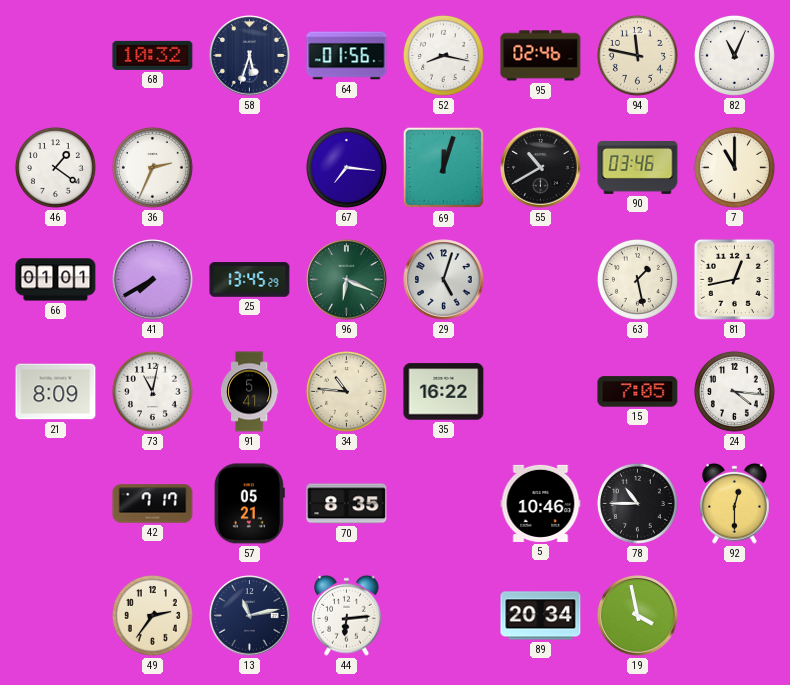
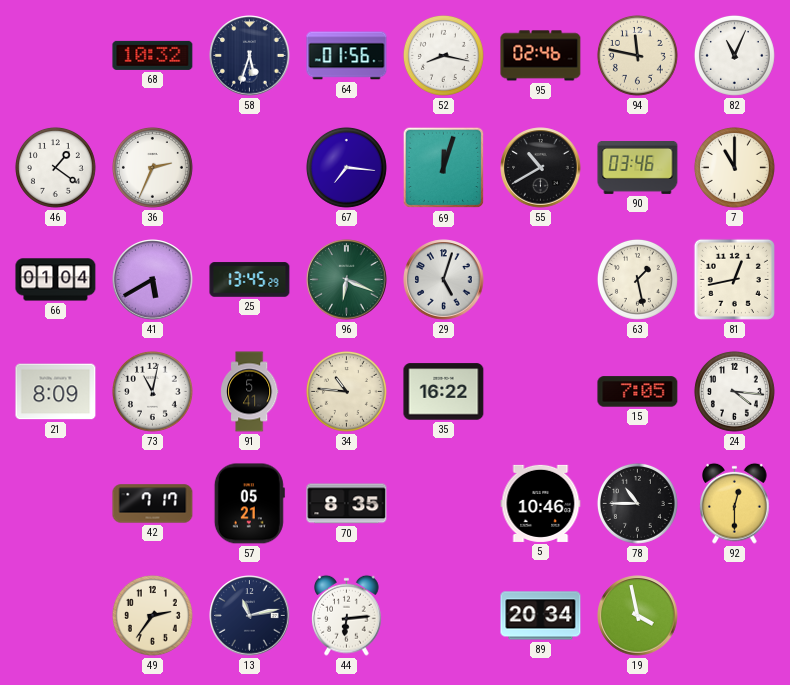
66: 01:01 -> 01:04
41: 7:40 -> 5:40
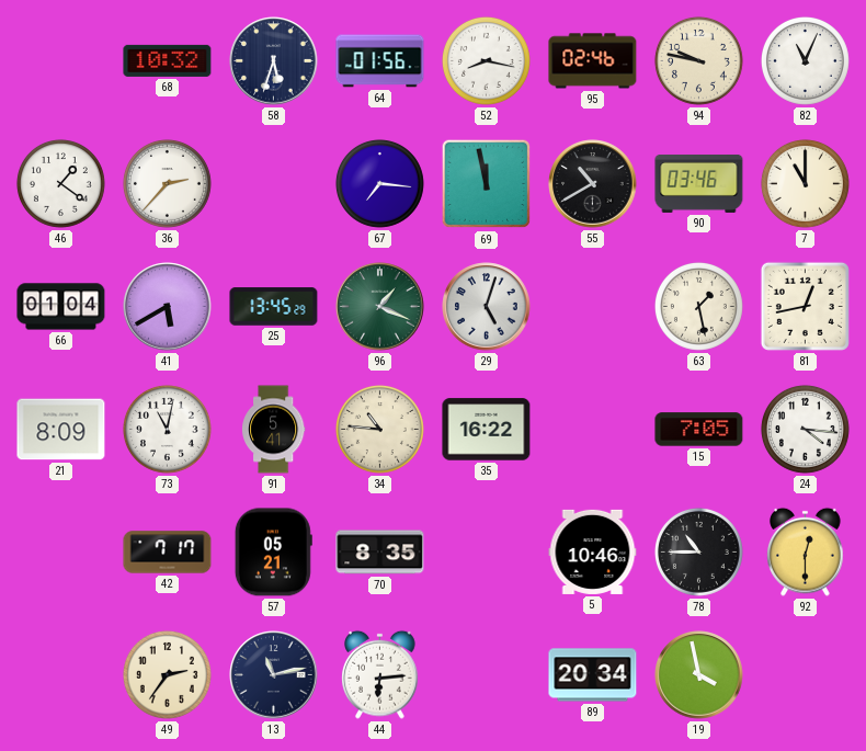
94: 11:47 -> 9:47
36: 2:34 -> 2:37
69: 12:03 -> 11:58
96: 6:19 -> 1:19
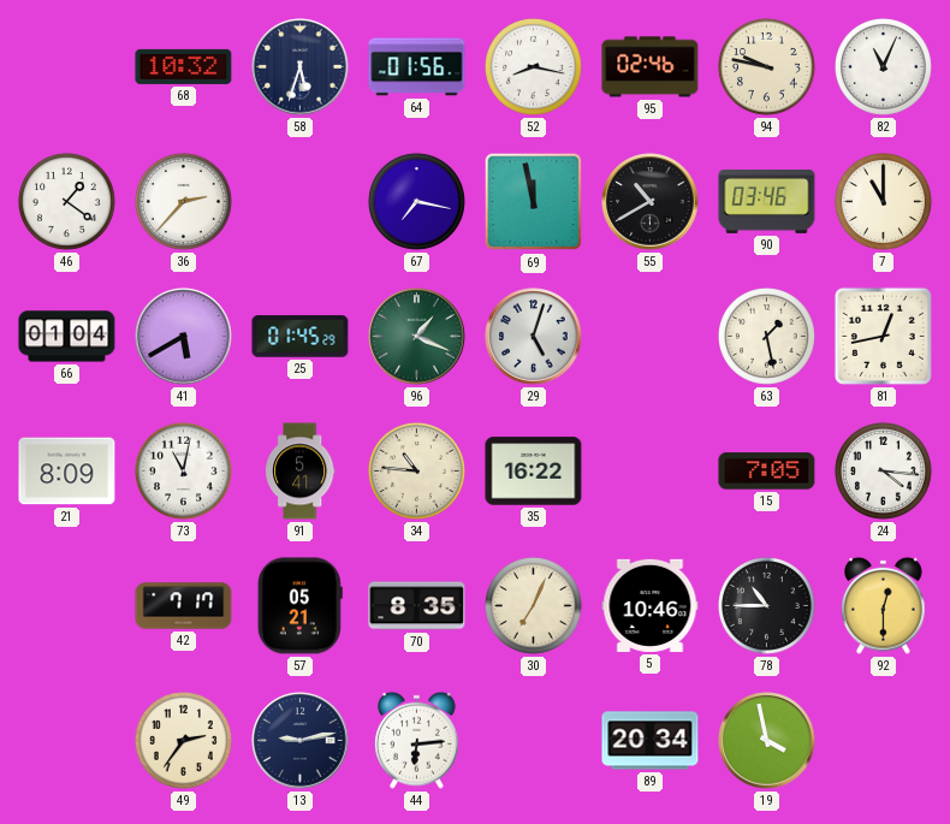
67: 7:16 -> 7:17
25: 13:45 -> 01:45
30: none -> 7:04
13: 11:13 -> 9:13
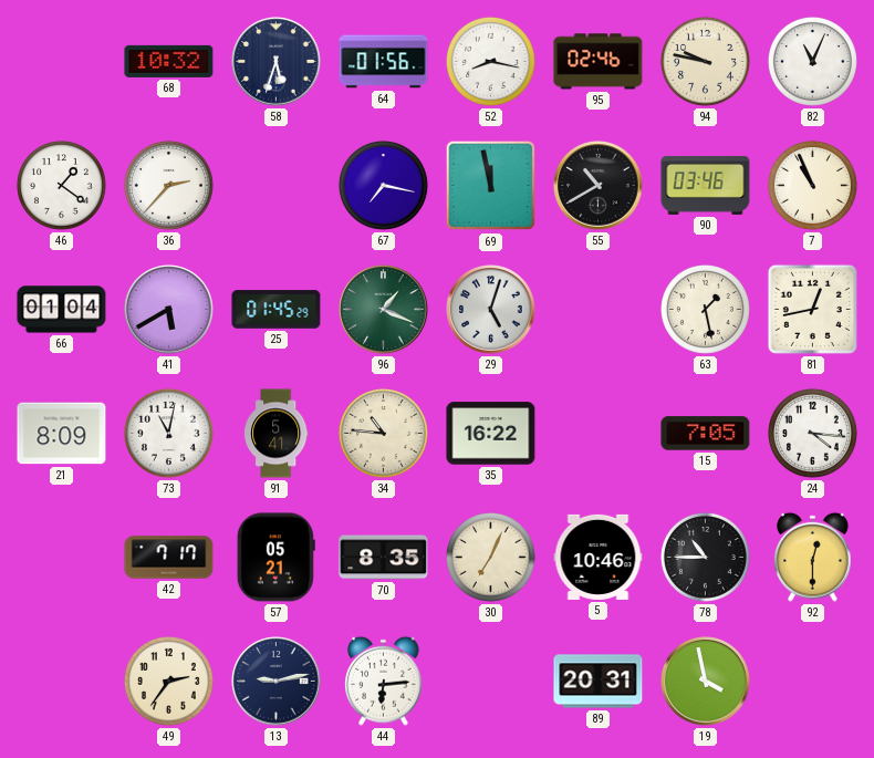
7: 11:00 -> 10:56
89: 20:34 -> 20:31
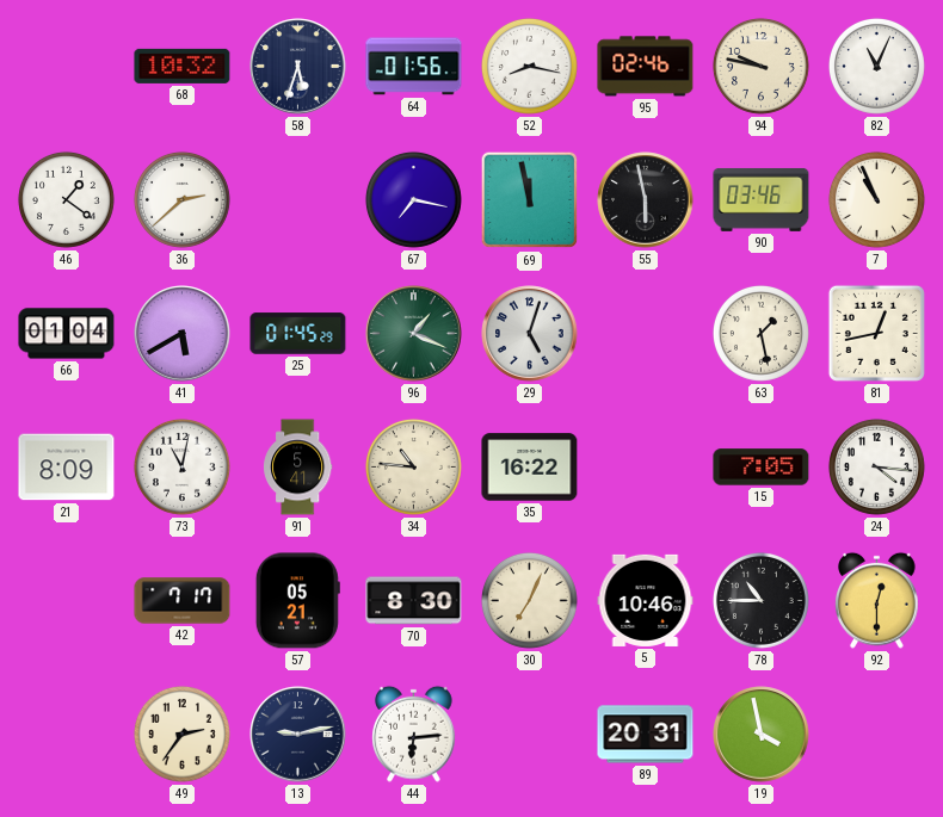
36: 2:37 -> 2:38
55: 10:40 -> 5:58
70: 8:35 -> 8:30
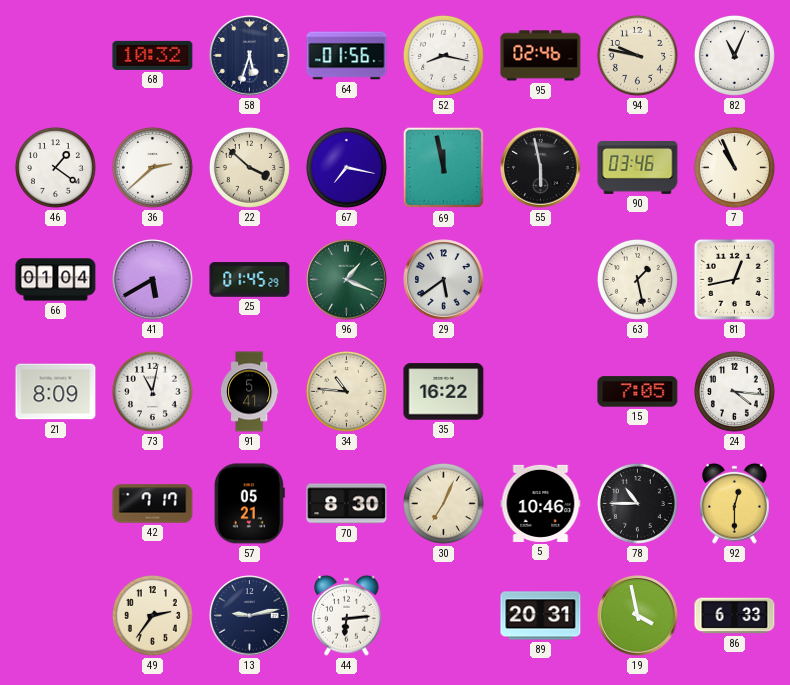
22: none -> 3:52
29: 5:03 -> 5:39
86: none -> 6:33
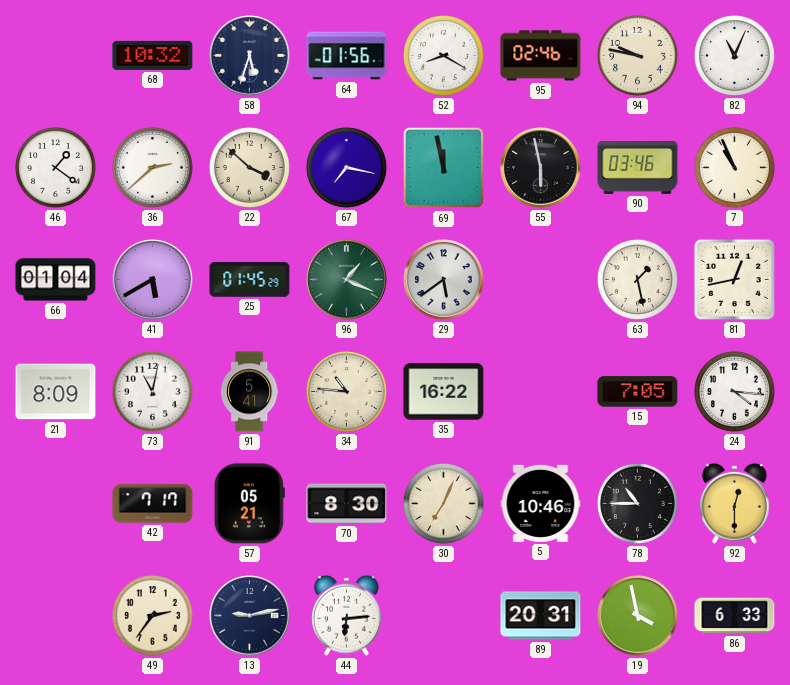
52: 8:17 -> 8:20
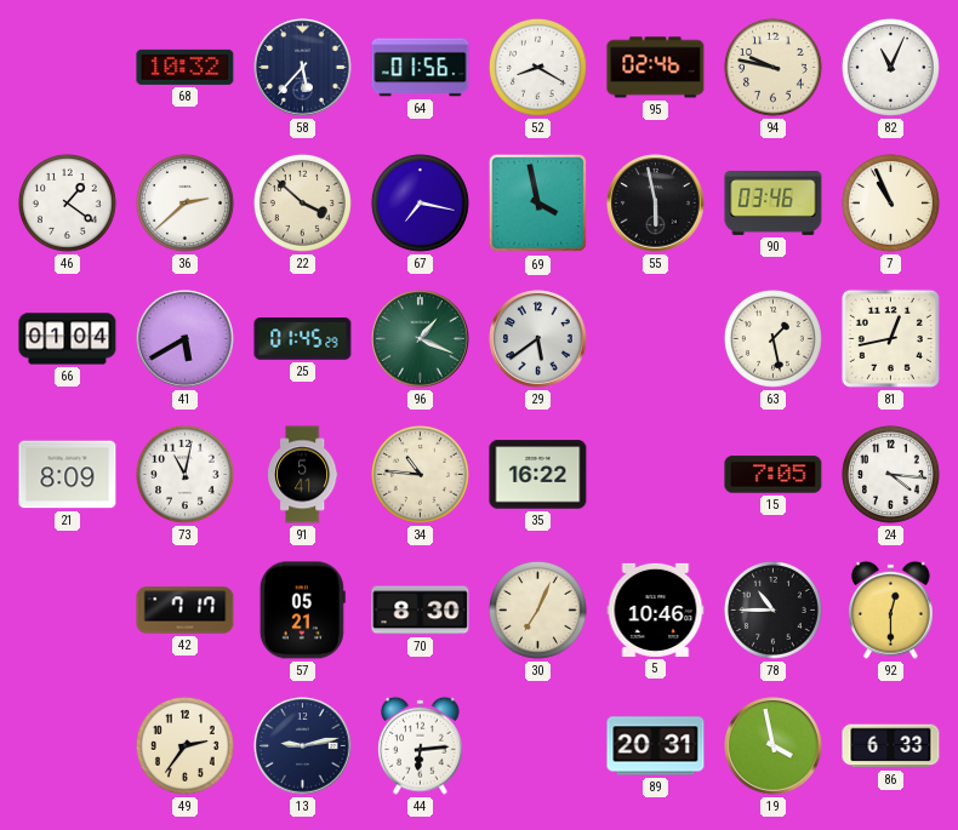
58: 5:33 -> 5:37
69: 11:58 -> 3:58
